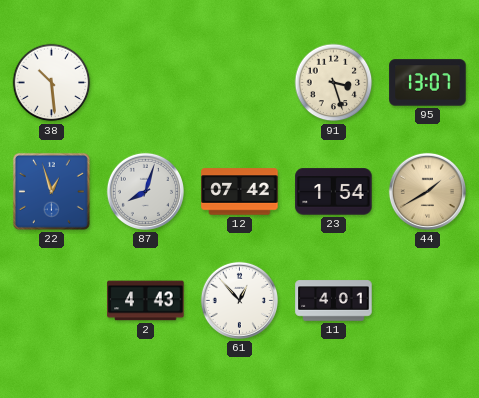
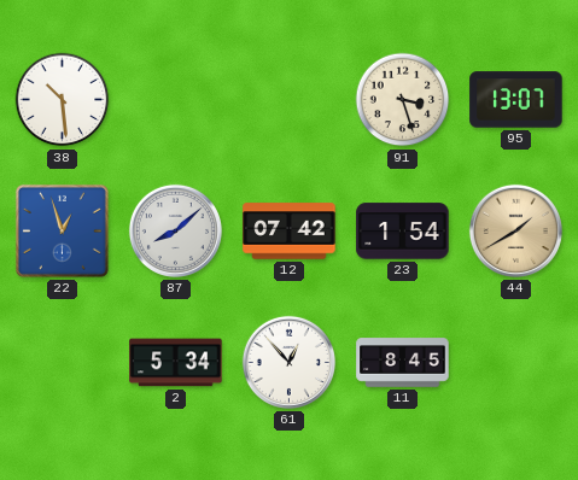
87: 8:03 -> 8:08
2: 4:43 -> 5:34
11: 4:01 -> 8:45
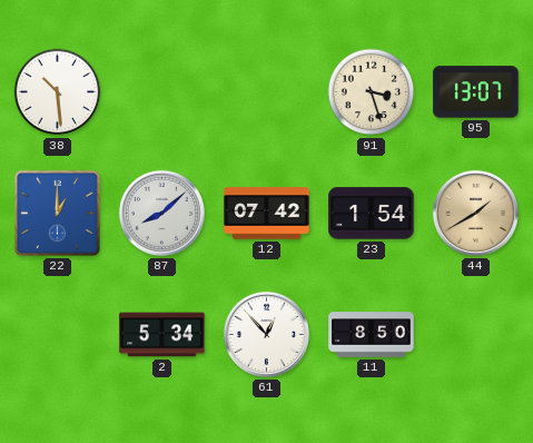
22: 12:57 -> 1:00
11: 8:45 -> 8:50
